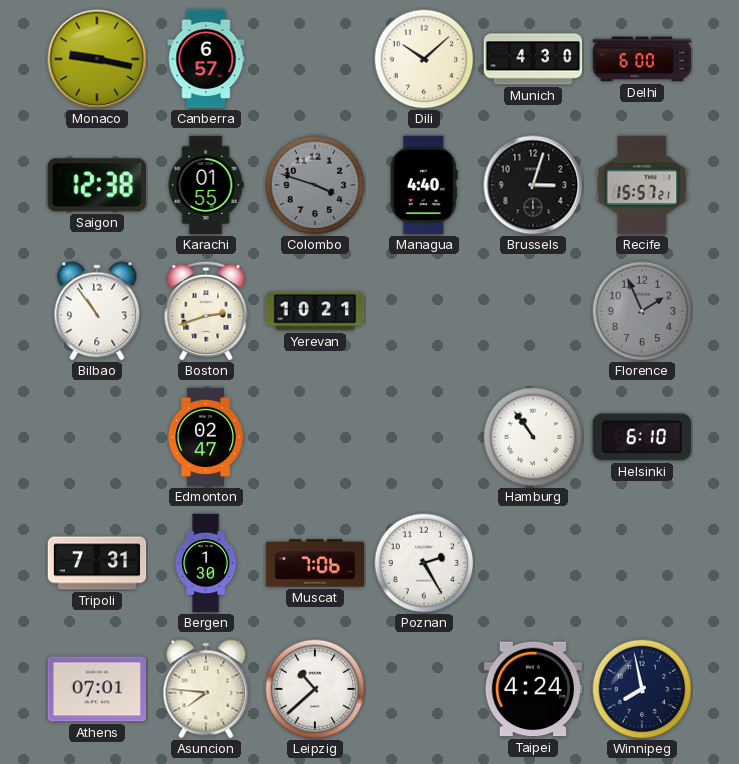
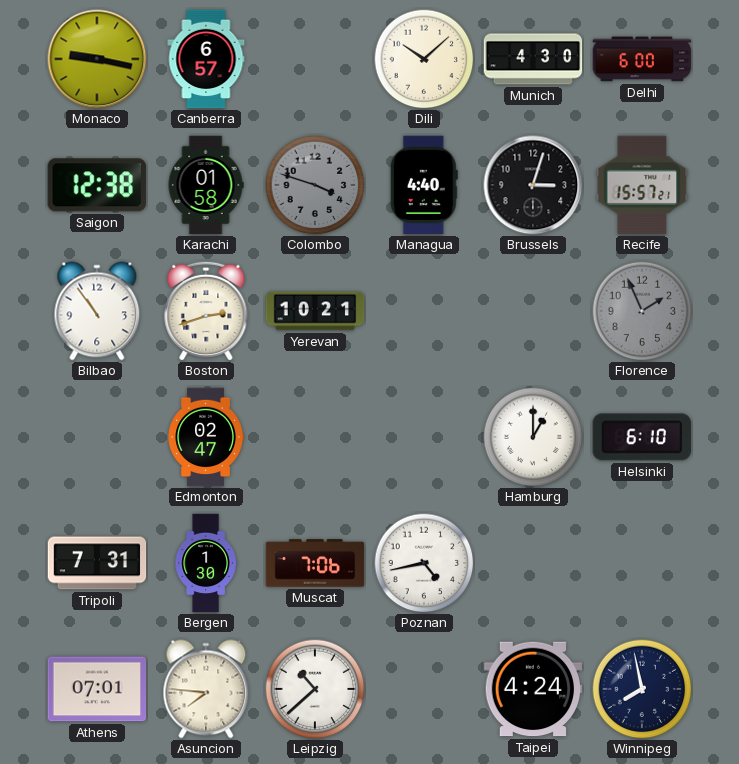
Karachi: 01:55 -> 01:58
Hamburg: 10:54 -> 1:00
Poznan: 2:25 -> 4:43
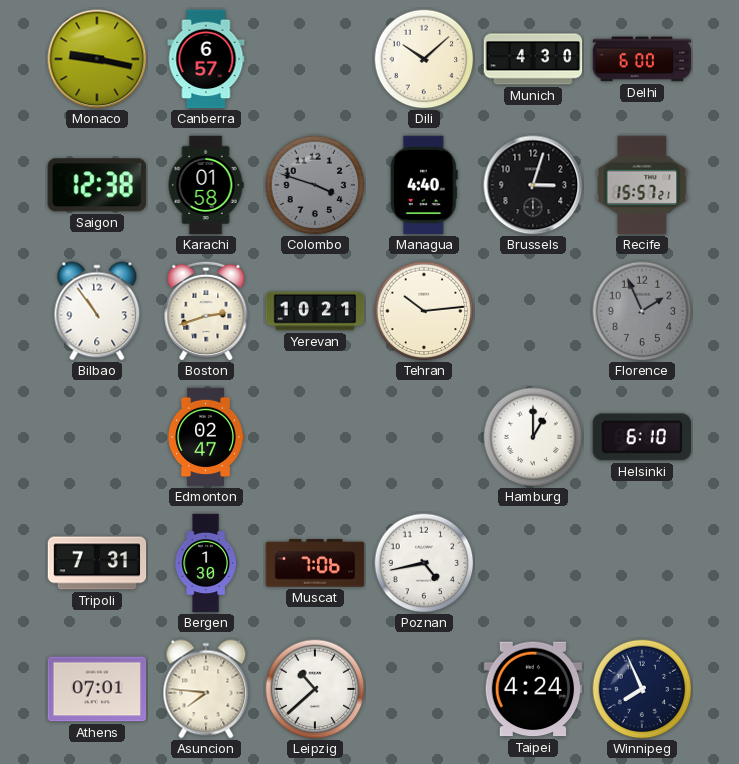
Tehran: none -> 10:14
Winnipeg: 7:58 -> 7:56
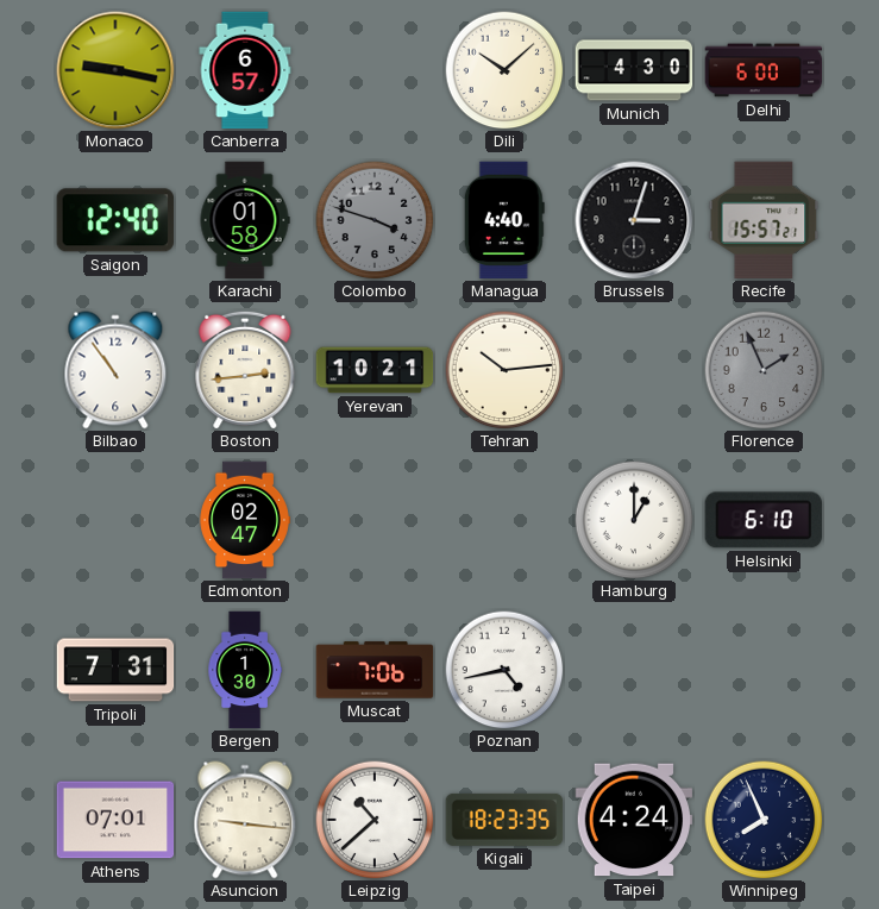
Saigon: 12:38 -> 12:40
Boston: 2:42 -> 2:44
Asuncion: 7:46 -> 9:16
Kigali: none -> 18:23
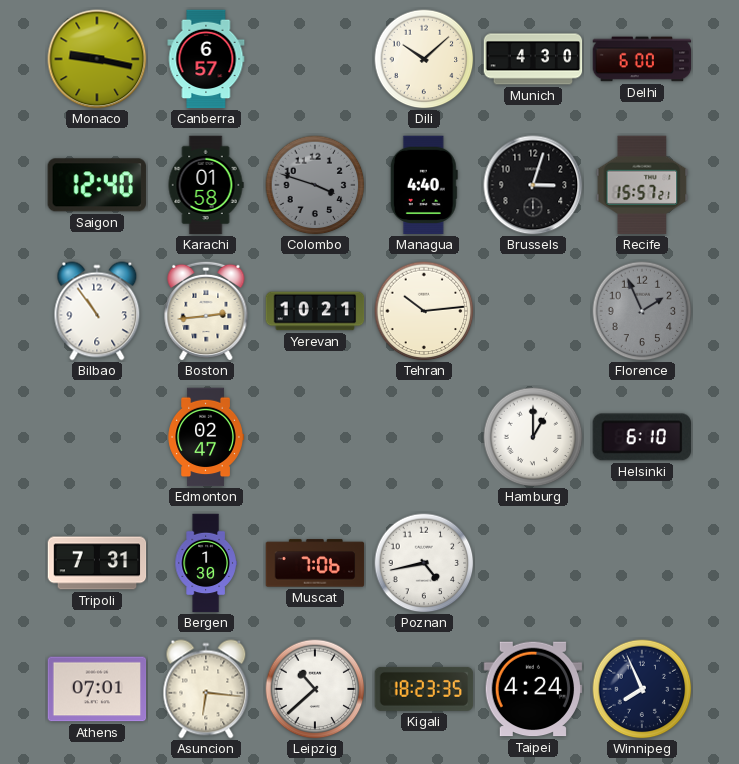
Asuncion: 9:16 -> 6:16
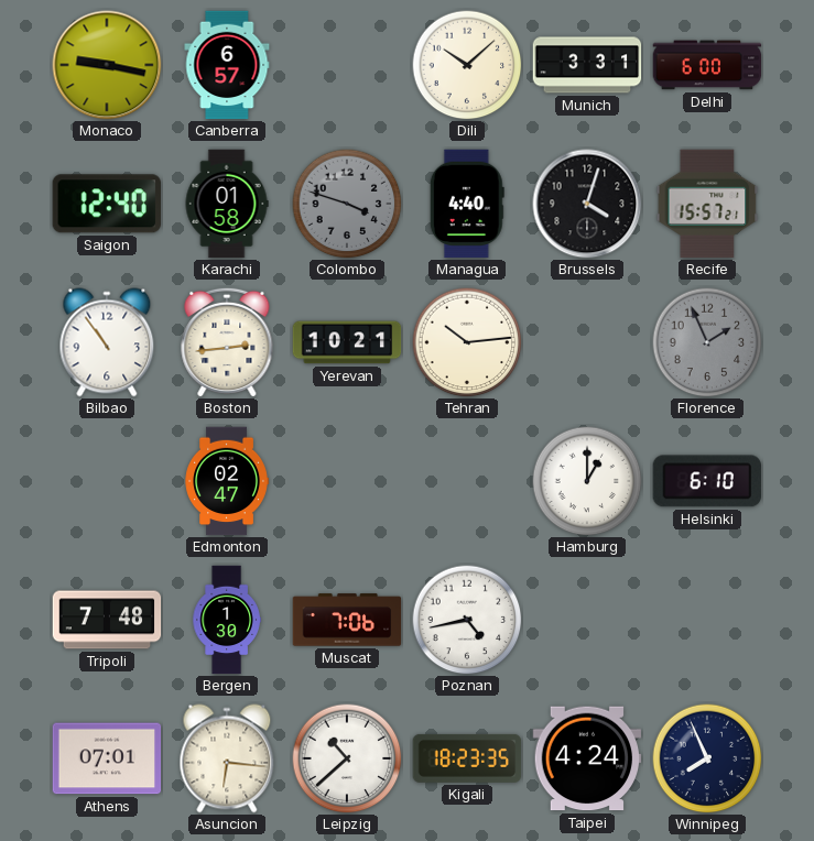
Munich: 4:30 -> 3:31
Brussels: 3:03 -> 4:03
Tripoli: 7:31 -> 7:48
